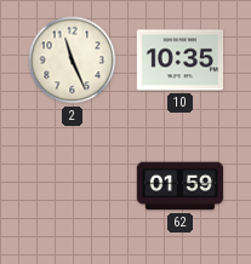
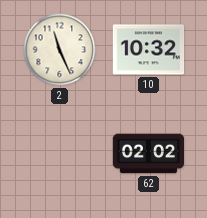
10: 10:35 -> 10:32
62: 01:59 -> 02:02
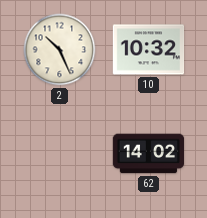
2: 11:26 -> 10:26
62: 02:02 -> 14:02
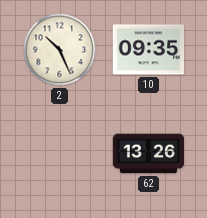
10: 10:32 -> 09:35
62: 14:02 -> 13:26
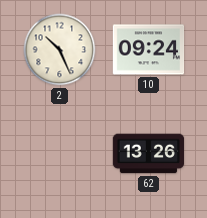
10: 09:35 -> 09:24
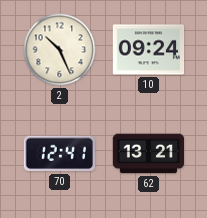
70: none -> 12:41
62: 13:26 -> 13:21
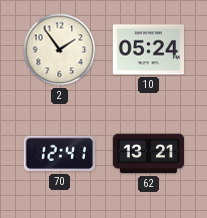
2: 10:26 -> 1:54
10: 09:24 -> 05:24
